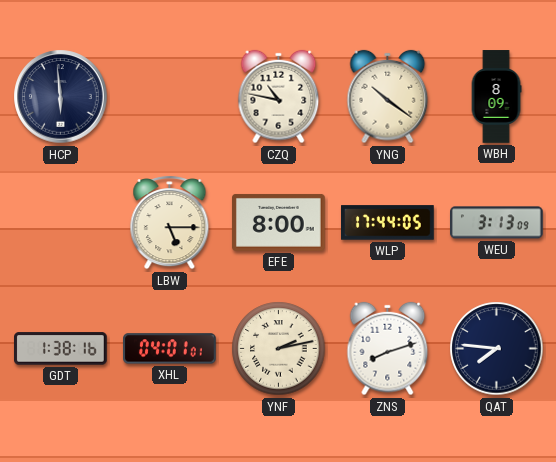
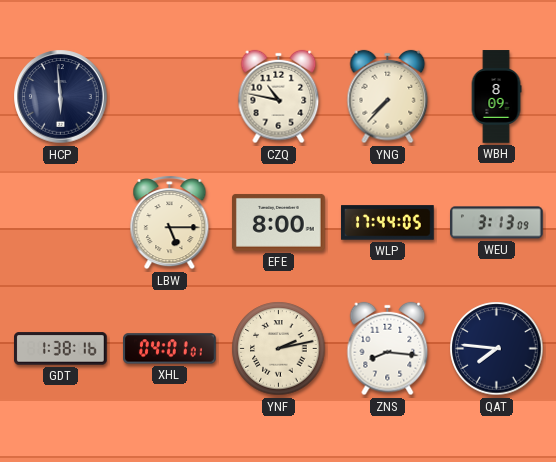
YNG: 10:21 -> 7:37
ZNS: 8:12 -> 8:16
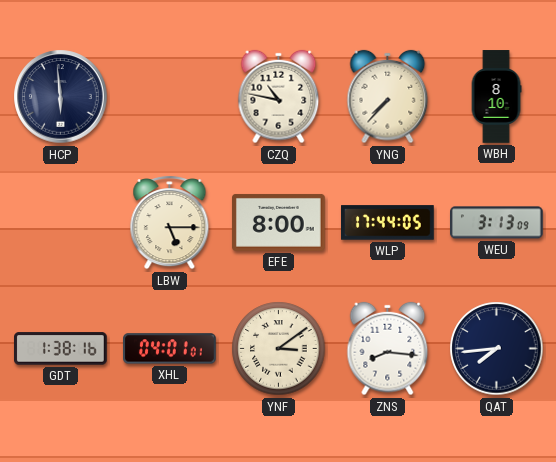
WBH: 8:09 -> 8:10
YNF: 2:13 -> 3:09
QAT: 7:46 -> 7:44
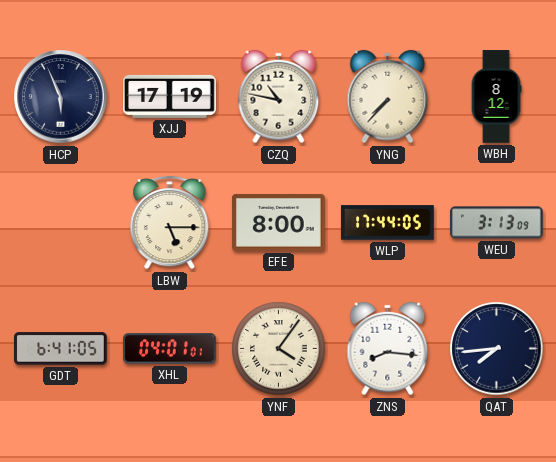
HCP: 5:59 -> 5:56
XJJ: none -> 17:19
WBH: 8:10 -> 8:12
GDT: 1:38 -> 6:41
YNF: 3:09 -> 4:06
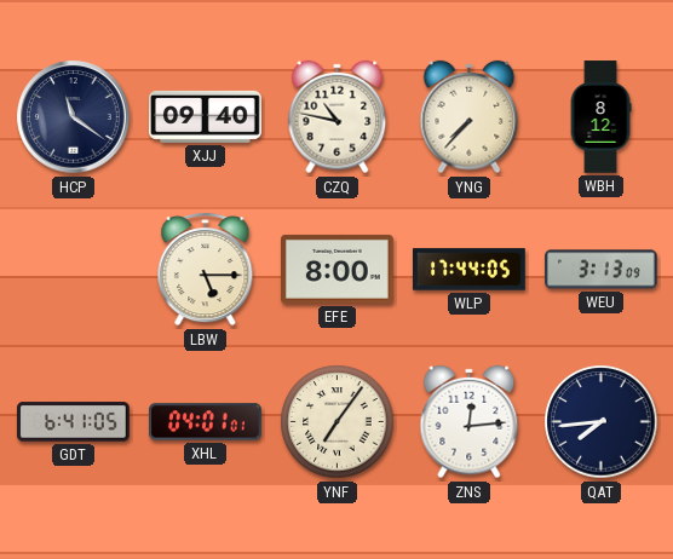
HCP: 5:56 -> 11:21
XJJ: 17:19 -> 09:40
YNF: 4:06 -> 7:06
ZNS: 8:16 -> 12:14
